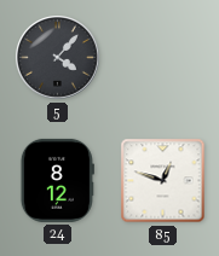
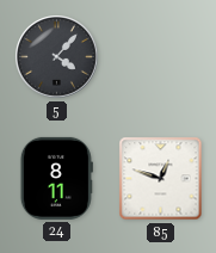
24: 8:12 -> 8:11
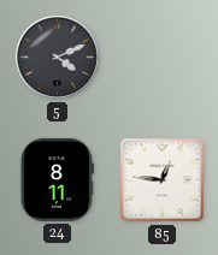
5: 4:07 -> 4:11
85: 12:48 -> 12:46
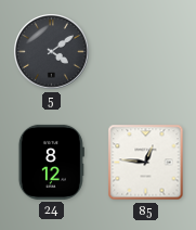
5: 4:11 -> 4:09
24: 8:11 -> 8:12
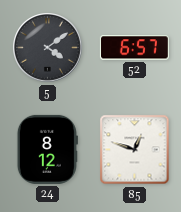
52: none -> 6:57
85: 12:46 -> 12:48
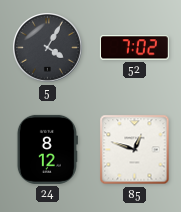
5: 4:09 -> 4:05
52: 6:57 -> 7:02
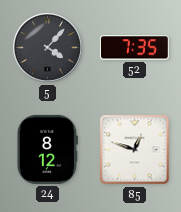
5: 4:05 -> 4:07
52: 7:02 -> 7:35
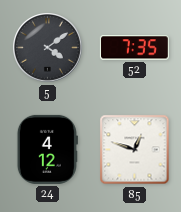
5: 4:07 -> 4:09
24: 8:12 -> 4:12
